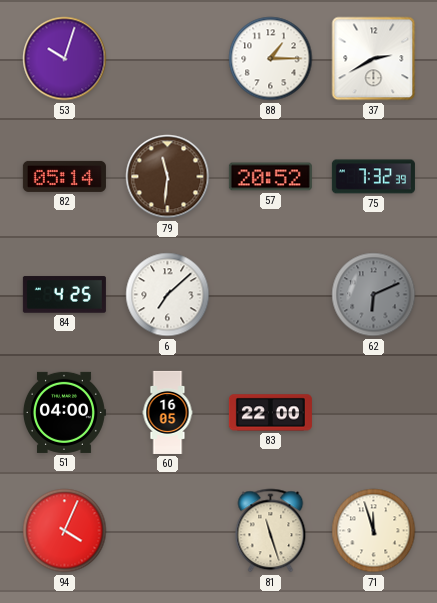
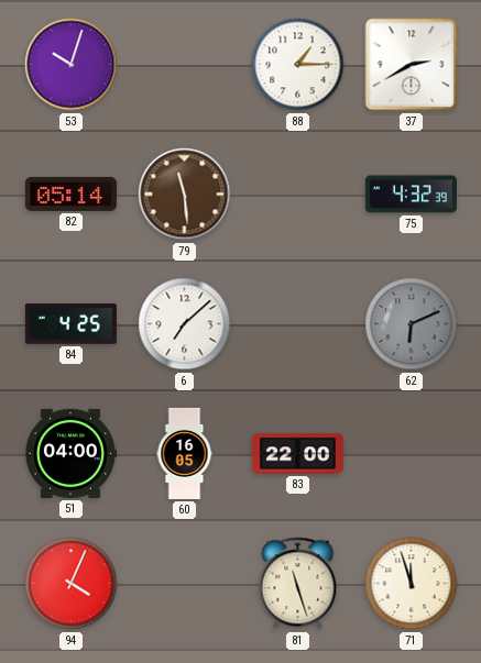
79: 11:31 -> 11:29
57: 20:52 -> none
75: 7:32 -> 4:32
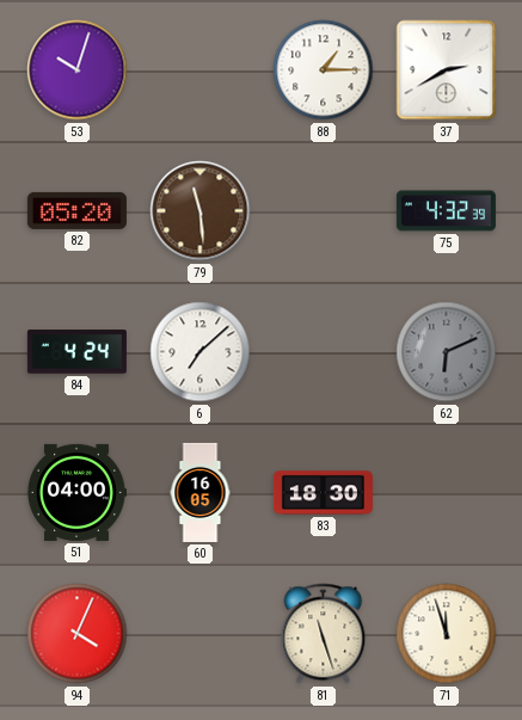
82: 05:14 -> 05:20
84: 4:25 -> 4:24
83: 22:00 -> 18:30
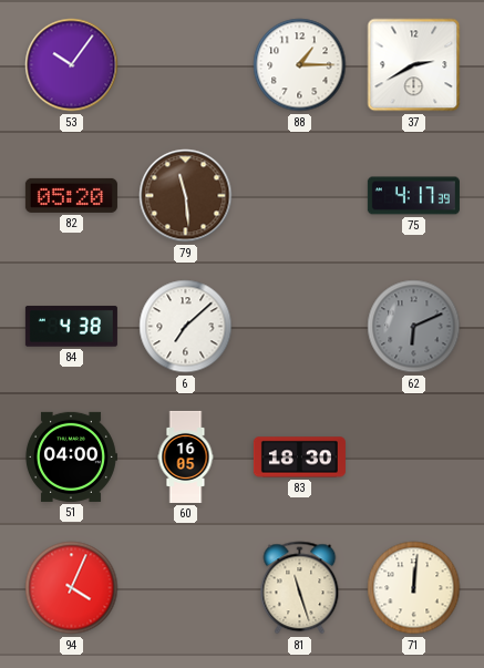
53: 10:03 -> 10:06
75: 4:32 -> 4:17
84: 4:24 -> 4:38
71: 11:57 -> 12:01
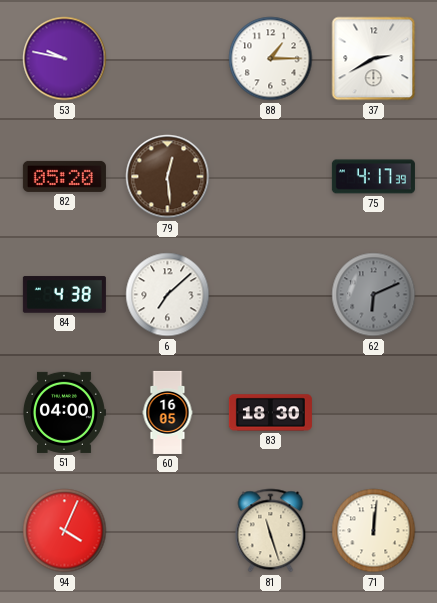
53: 10:06 -> 9:47
79: 11:29 -> 12:29
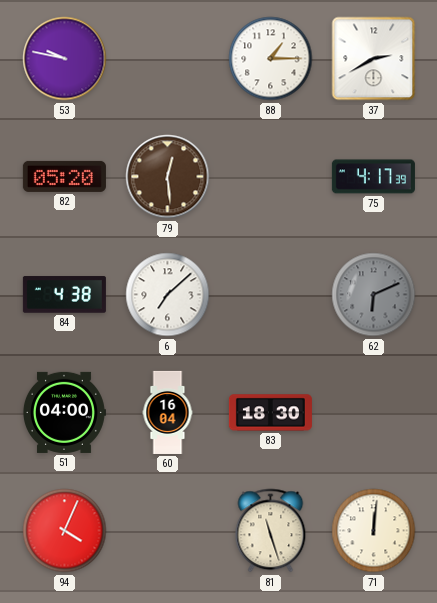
60: 16:05 -> 16:04
